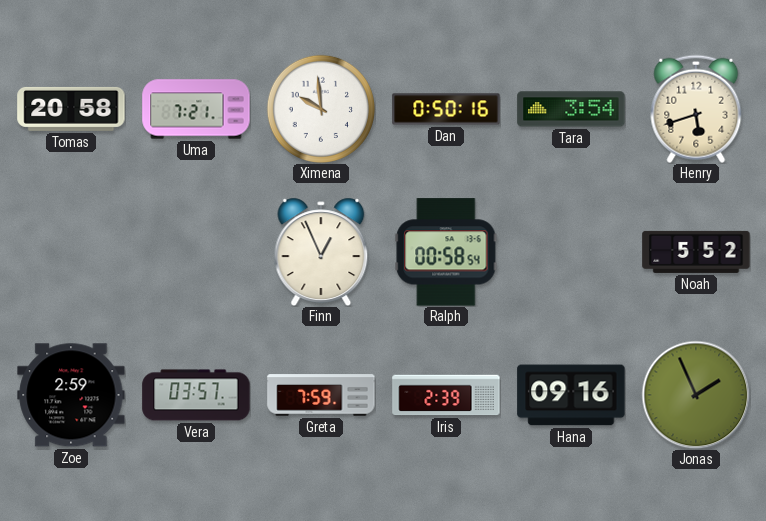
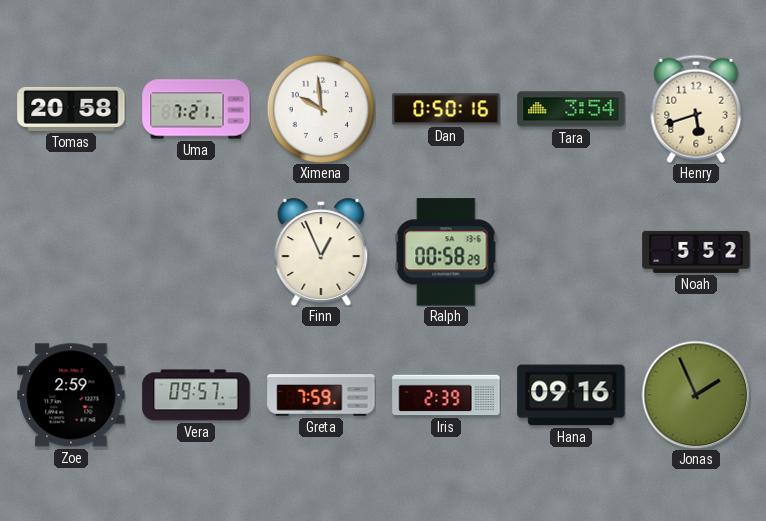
Ralph: 00:58:54 -> 00:58:29
Vera: 03:57 -> 09:57
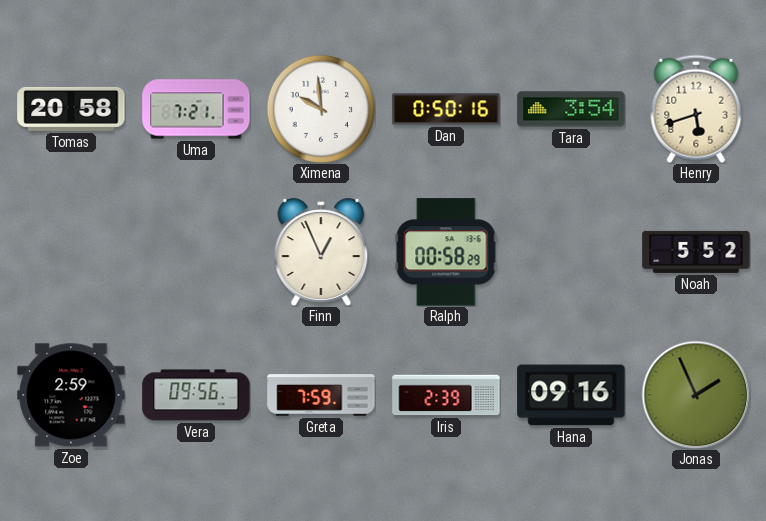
Vera: 09:57 -> 09:56
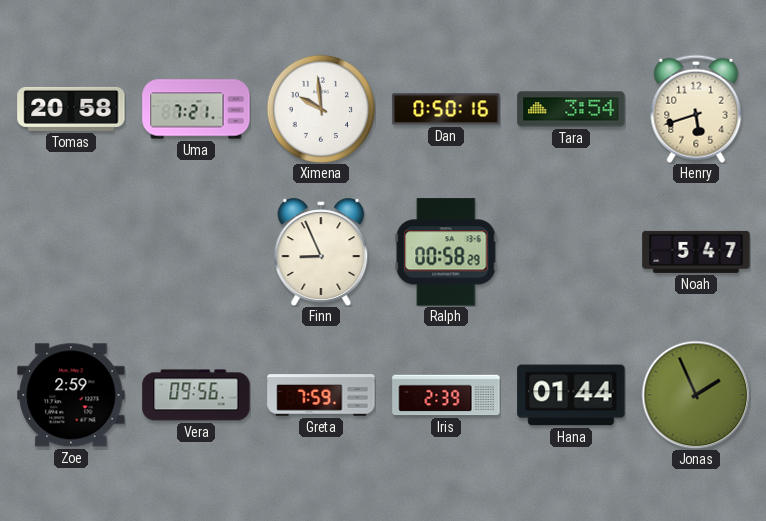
Finn: 12:56 -> 8:56
Noah: 5:52 -> 5:47
Hana: 09:16 -> 01:44
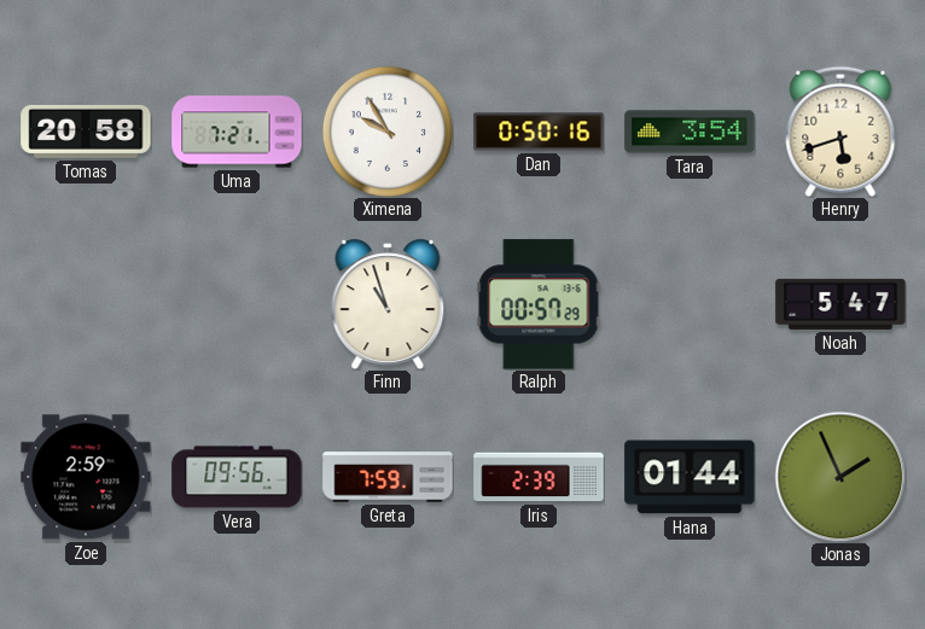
Ximena: 9:59 -> 9:55
Finn: 8:56 -> 10:57
Ralph: 00:58 -> 00:57
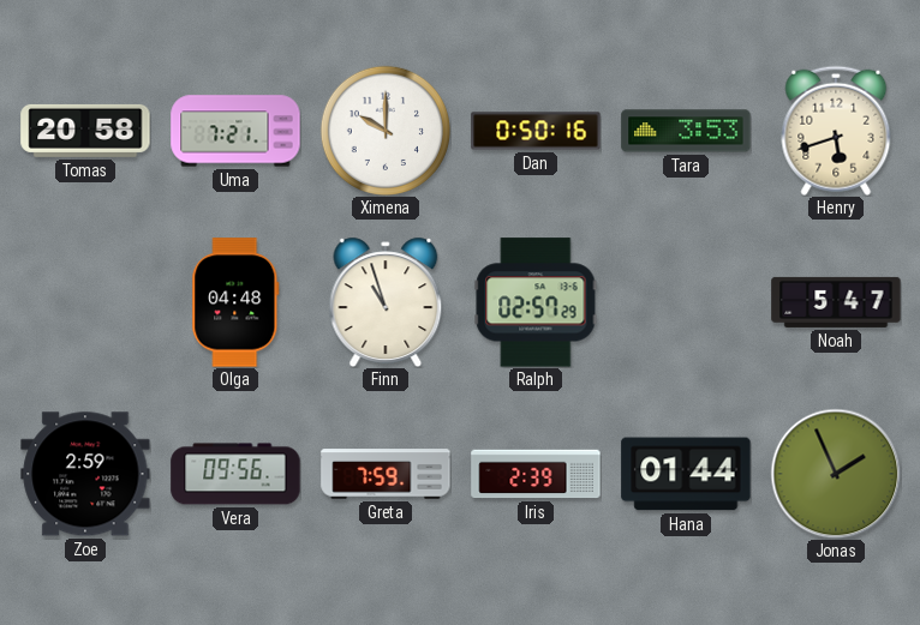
Ximena: 9:55 -> 10:00
Tara: 3:54 -> 3:53
Olga: none -> 04:48
Ralph: 00:57 -> 02:57
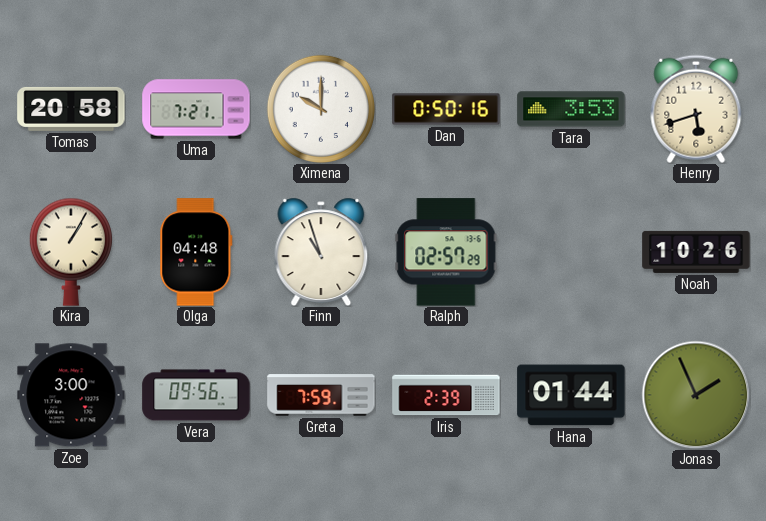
Kira: none -> 1:05
Noah: 5:47 -> 10:26
Zoe: 2:59 -> 3:00
